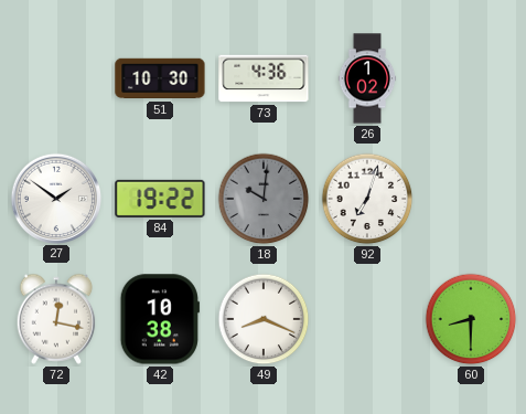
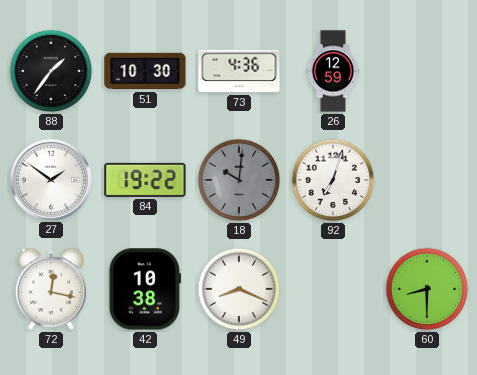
88: none -> 1:36
26: 1:02 -> 12:59
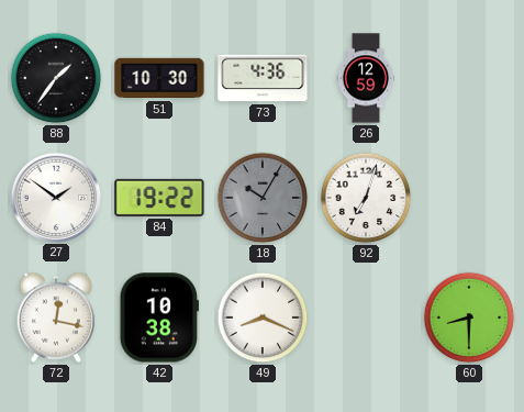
18: 10:01 -> 10:05
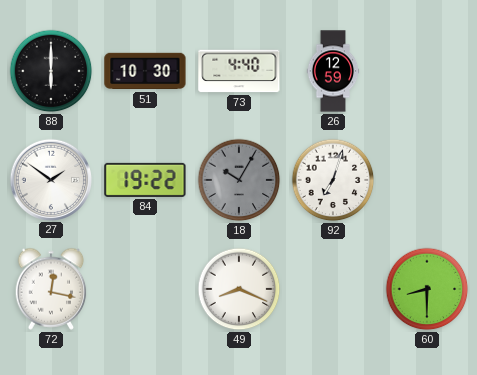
88: 1:36 -> 6:00
73: 4:36 -> 4:40
42: 10:38 -> none
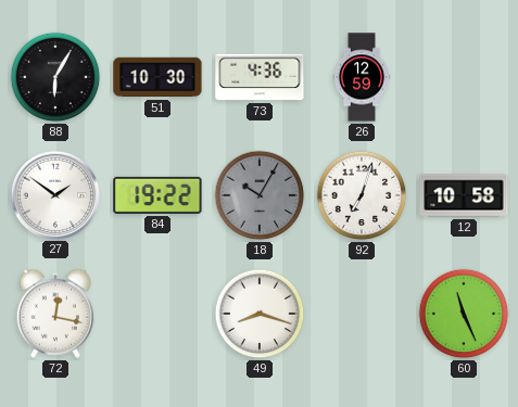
88: 6:00 -> 6:05
73: 4:40 -> 4:36
12: none -> 10:58
49: 8:19 -> 8:18
60: 8:30 -> 11:26
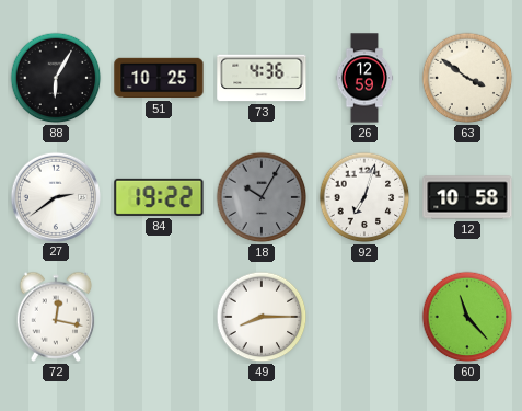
51: 10:30 -> 10:25
63: none -> 3:51
27: 1:51 -> 2:39
49: 8:18 -> 8:15
60: 11:26 -> 11:23
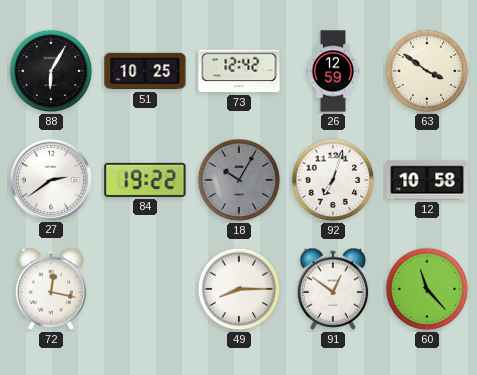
73: 4:36 -> 12:42
91: none -> 12:51
